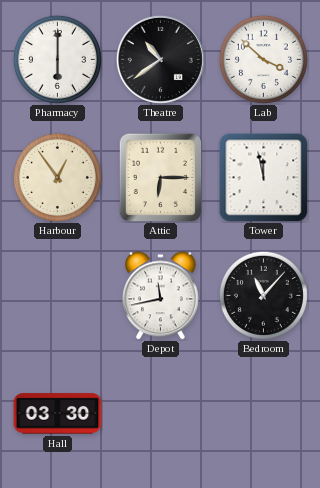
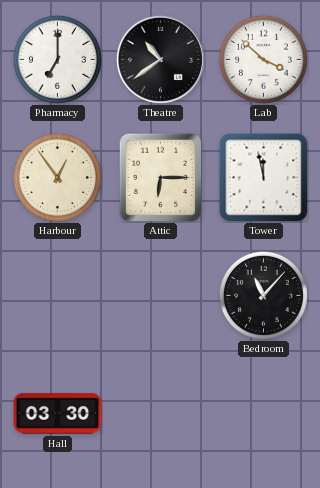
Pharmacy: 6:00 -> 7:00
Depot: 11:43 -> none
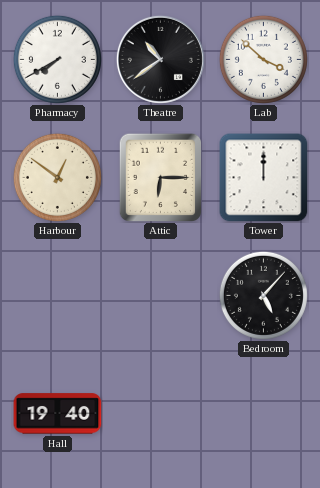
Pharmacy: 7:00 -> 7:40
Harbour: 12:54 -> 12:51
Tower: 11:58 -> 12:00
Bedroom: 11:07 -> 5:07
Hall: 03:30 -> 19:40
